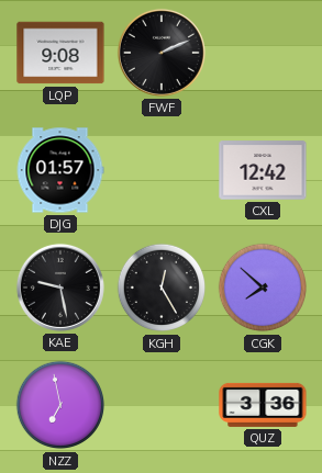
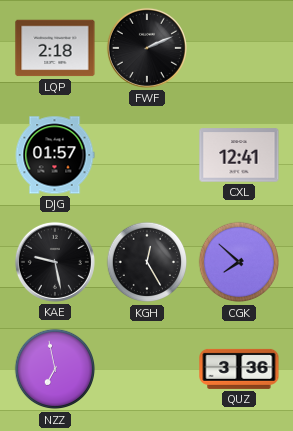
LQP: 9:08 -> 2:18
CXL: 12:42 -> 12:41
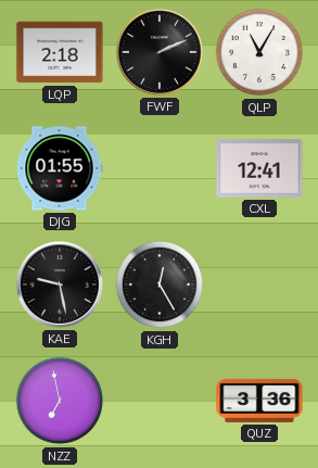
QLP: none -> 11:05
DJG: 01:57 -> 01:55
CGK: 7:52 -> none
